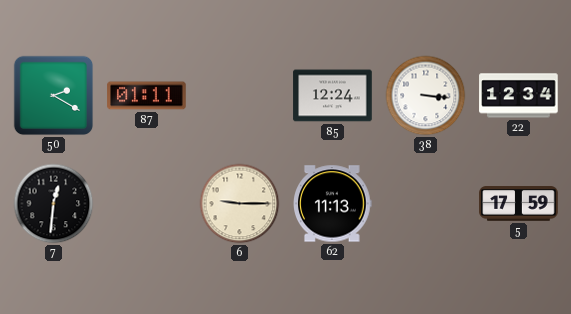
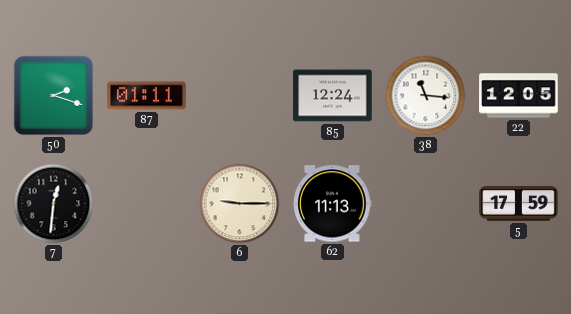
50: 2:20 -> 2:18
38: 3:16 -> 11:16
22: 12:34 -> 12:05
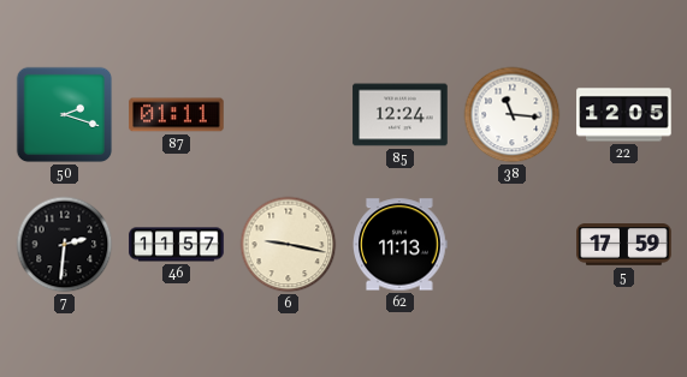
7: 12:31 -> 2:31
46: none -> 11:57
6: 9:15 -> 9:17
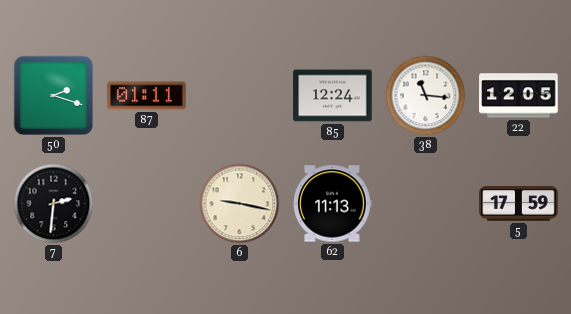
46: 11:57 -> none
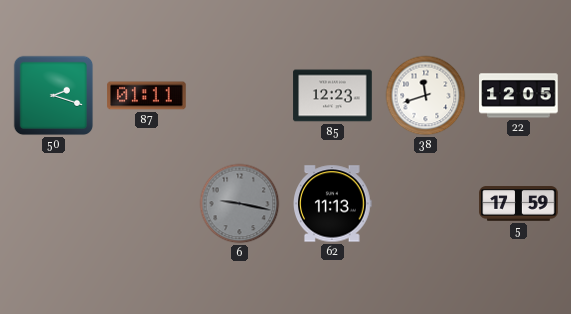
85: 12:24 -> 12:23
38: 11:16 -> 11:42
7: 2:31 -> none
6 dial: cream -> grey
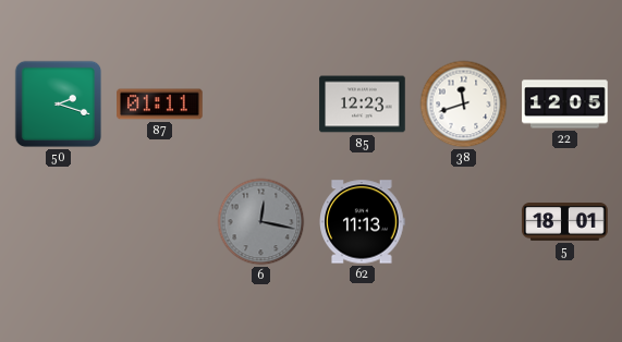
6: 9:17 -> 12:17
5: 17:59 -> 18:01
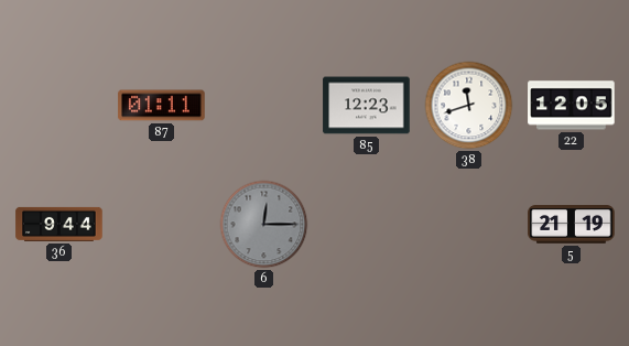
50: 2:18 -> none
36: none -> 9:44
6: 12:17 -> 12:15
62: 11:13 -> none
5: 18:01 -> 21:19
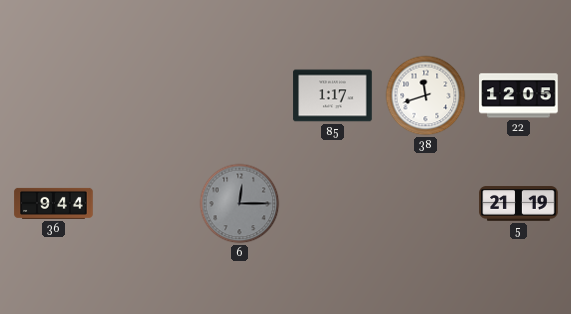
87: 01:11 -> none
85: 12:23 -> 1:17
